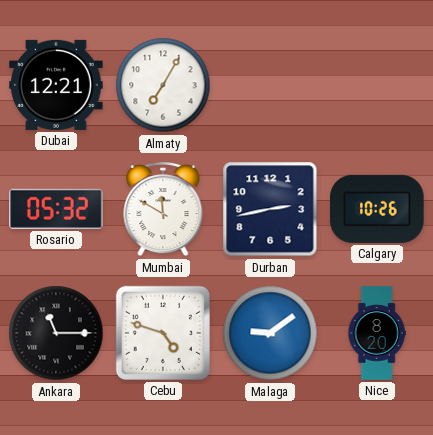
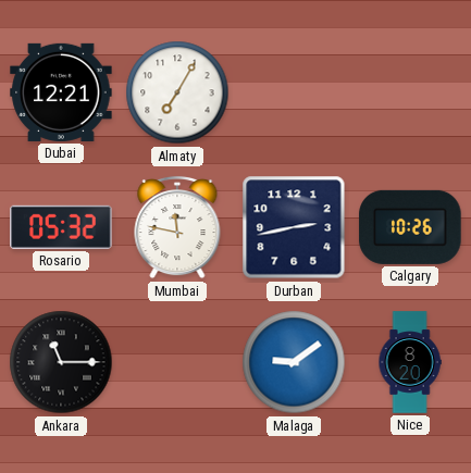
Mumbai: 11:50 -> 11:47
Cebu: 4:48 -> none
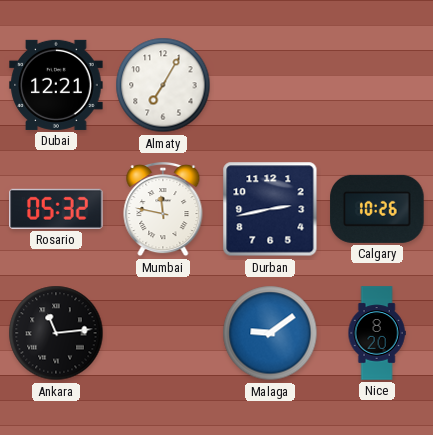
Ankara: 11:15 -> 11:14
